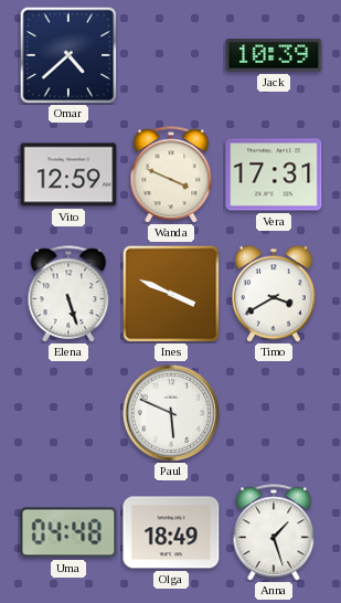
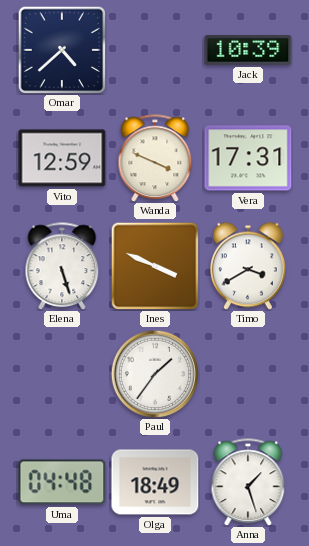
Paul: 5:49 -> 1:36
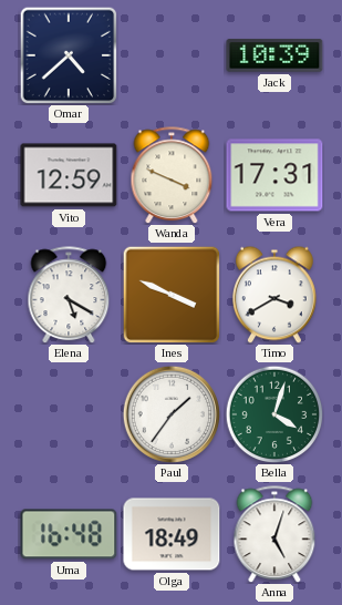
Elena: 5:27 -> 5:20
Bella: none -> 4:03
Uma: 04:48 -> 16:48
Anna: 1:27 -> 5:03
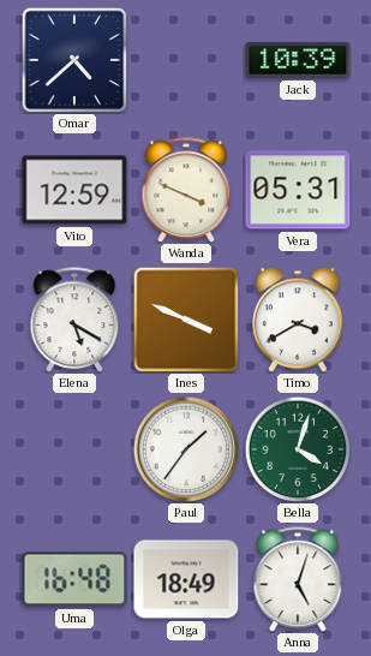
Vera: 17:31 -> 05:31
